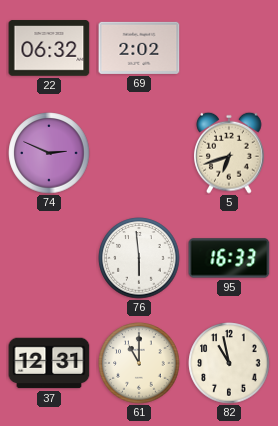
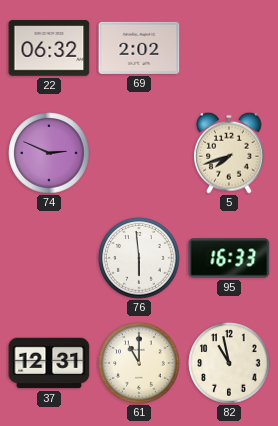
5: 6:42 -> 7:42
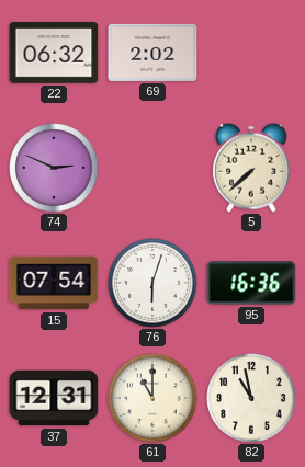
5: 7:42 -> 7:38
15: none -> 07:54
76: 5:59 -> 6:03
95: 16:33 -> 16:36
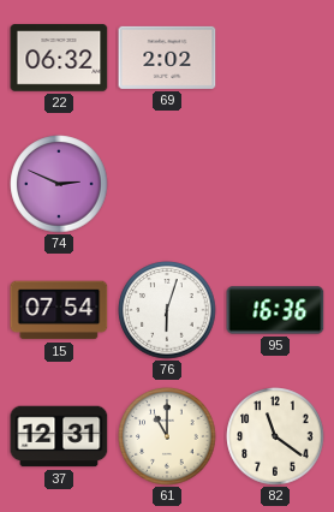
5: 7:38 -> none
82: 10:58 -> 11:21
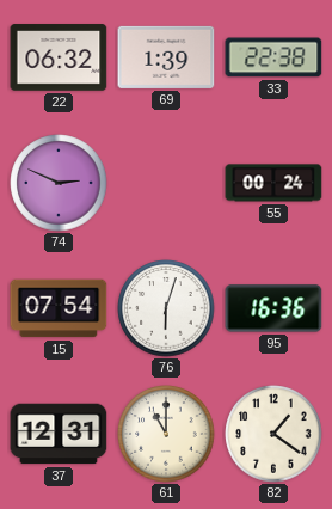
69: 2:02 -> 1:39
33: none -> 22:38
55: none -> 00:24
82: 11:21 -> 1:21
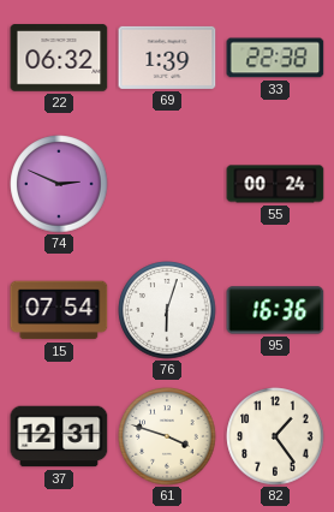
61: 11:00 -> 3:48
82: 1:21 -> 1:24
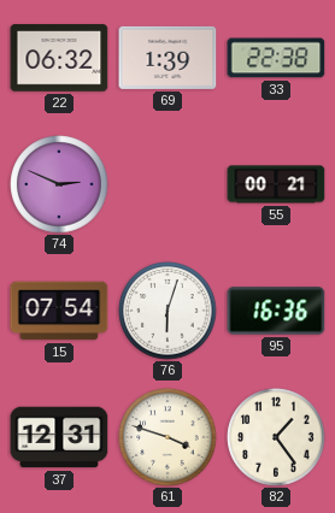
55: 00:24 -> 00:21
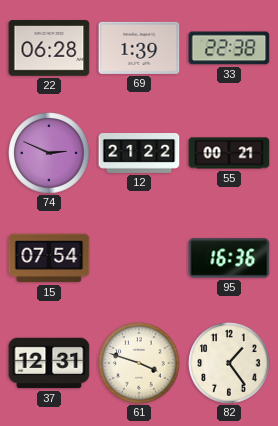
22: 06:32 -> 06:28
12: none -> 21:22
76: 6:03 -> none
